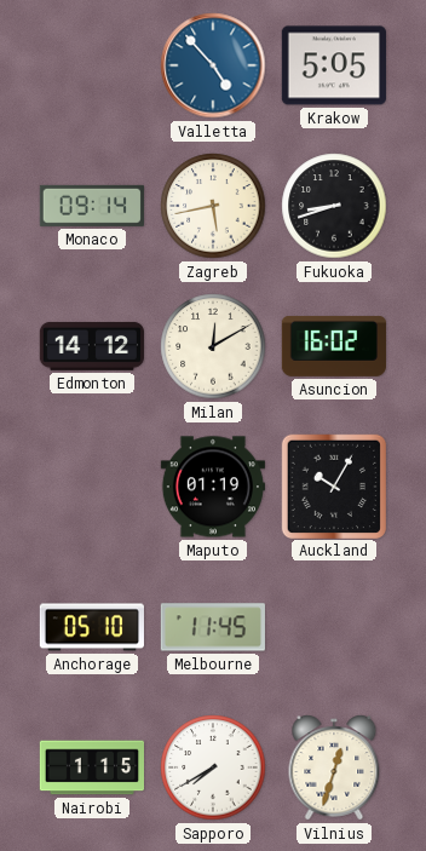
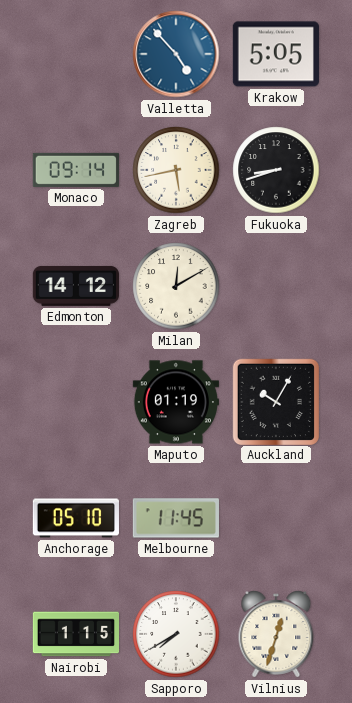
Asuncion: 16:02 -> none
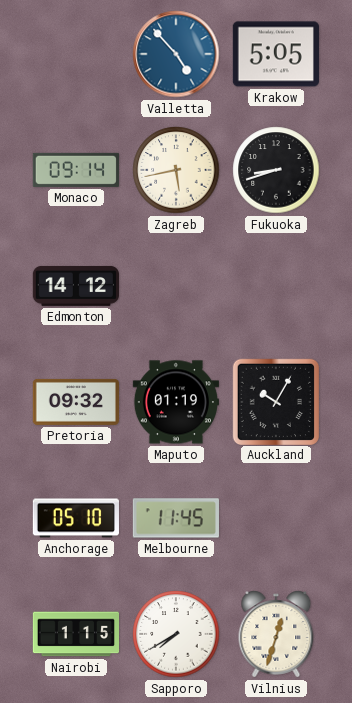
Milan: 12:10 -> none
Pretoria: none -> 09:32
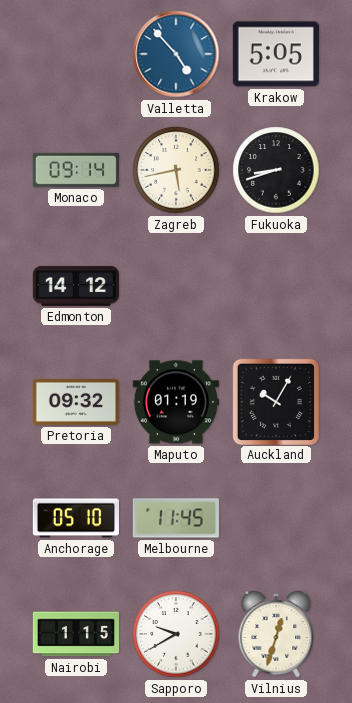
Sapporo: 7:40 -> 9:40
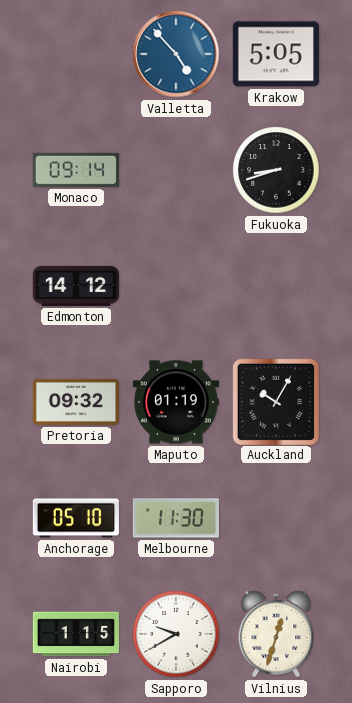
Zagreb: 5:43 -> none
Melbourne: 11:45 -> 11:30
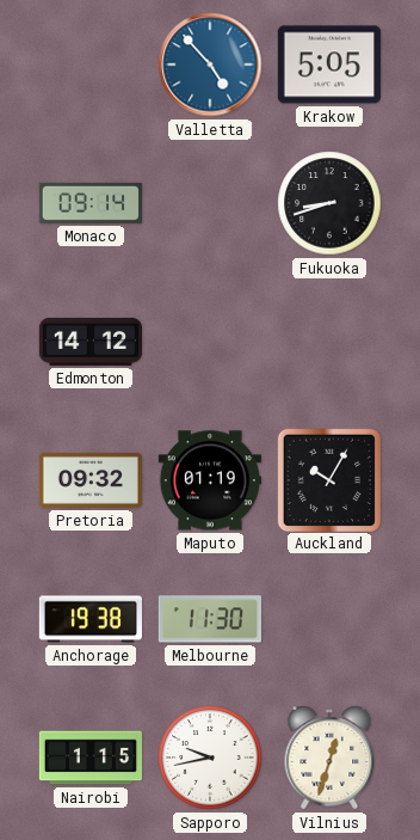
Anchorage: 05:10 -> 19:38
Sapporo: 9:40 -> 9:43
